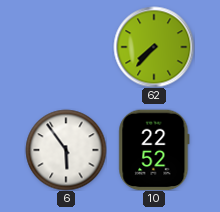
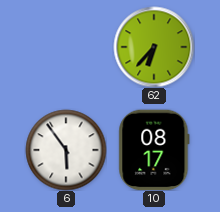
62: 7:37 -> 6:37
10: 22:52 -> 08:17
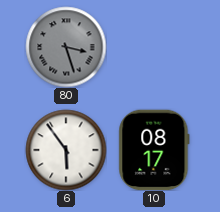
80: none -> 3:27
62: 6:37 -> none
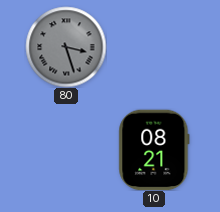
6: 5:54 -> none
10: 08:17 -> 08:21
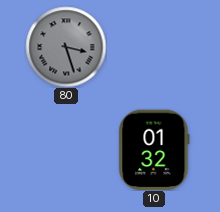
10: 08:21 -> 01:32
